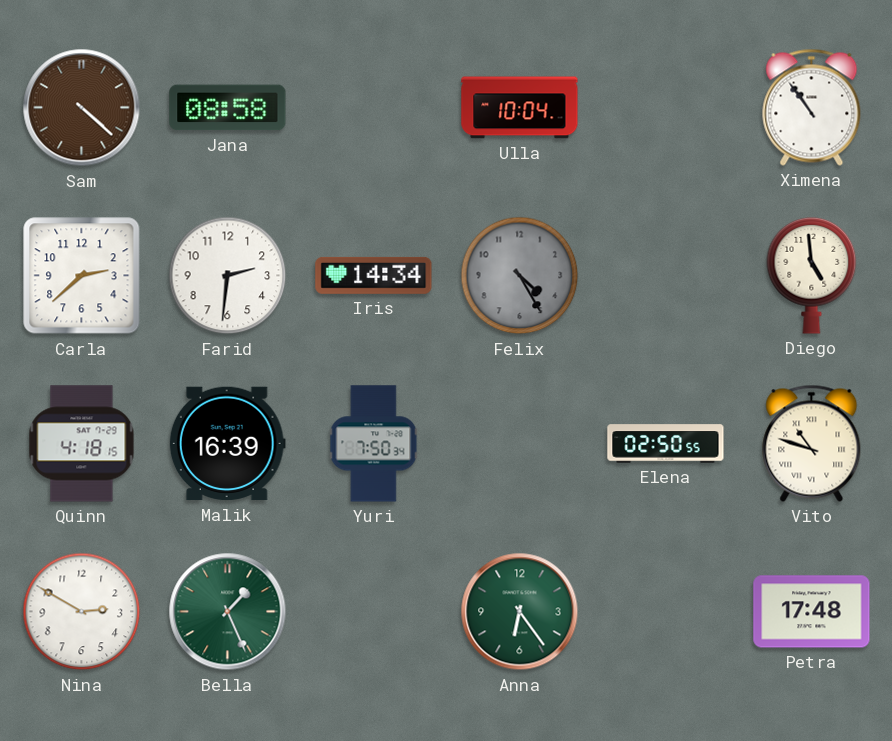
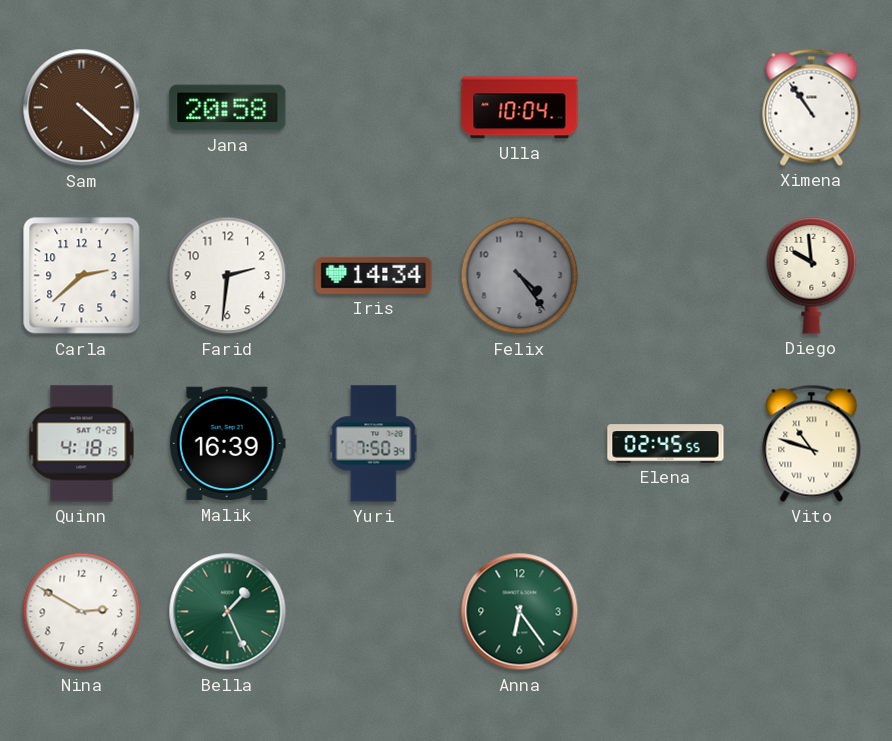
Jana: 08:58 -> 20:58
Felix: 4:25 -> 4:24
Diego: 4:59 -> 9:59
Elena: 02:50 -> 02:45
Petra: 17:48 -> none
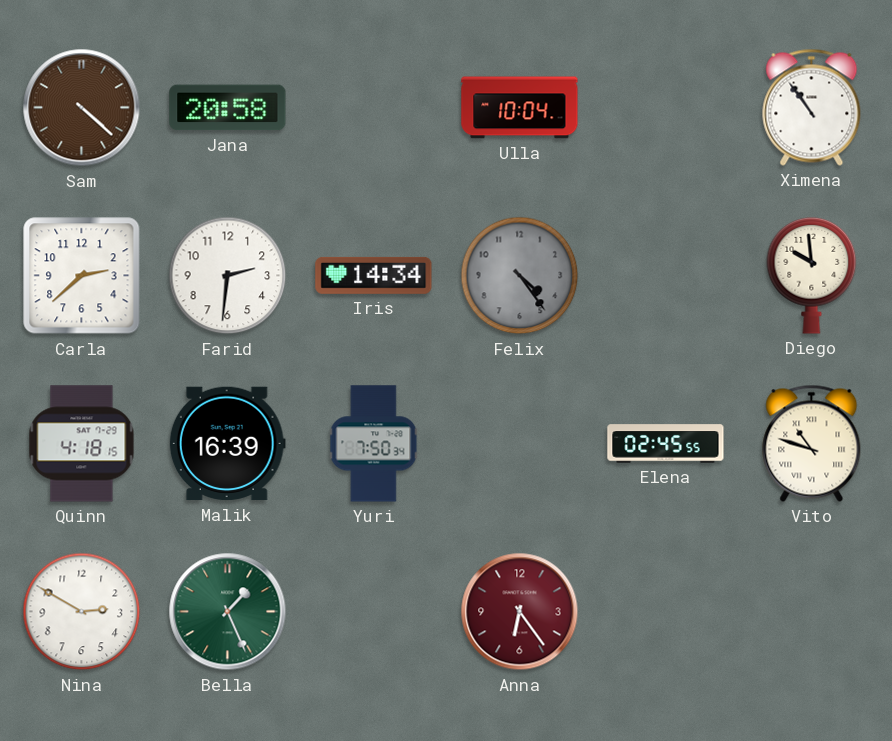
Anna dial: green -> burgundy
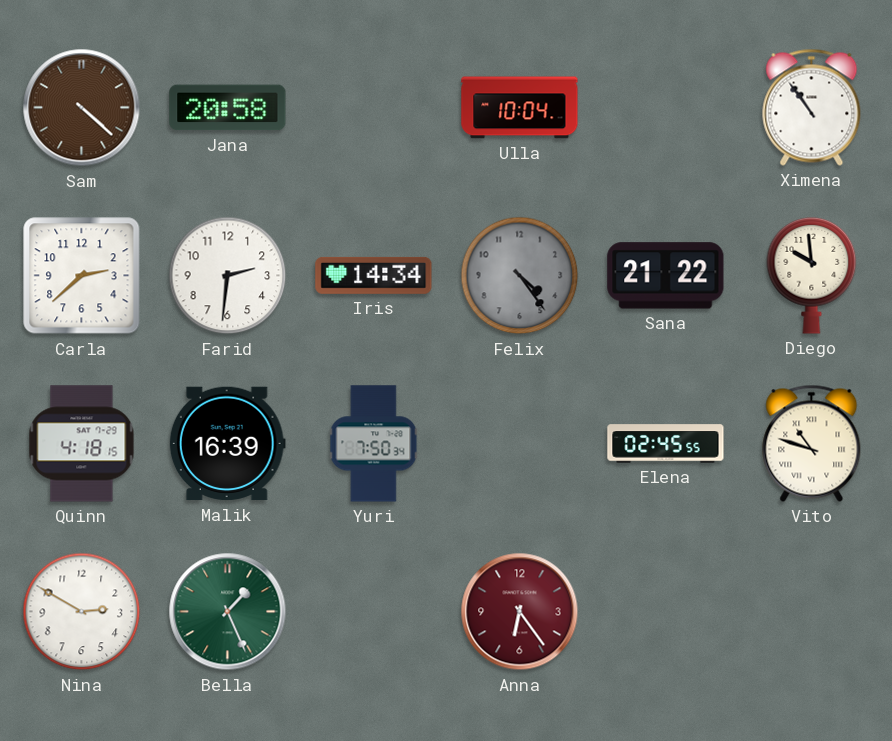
Sana: none -> 21:22
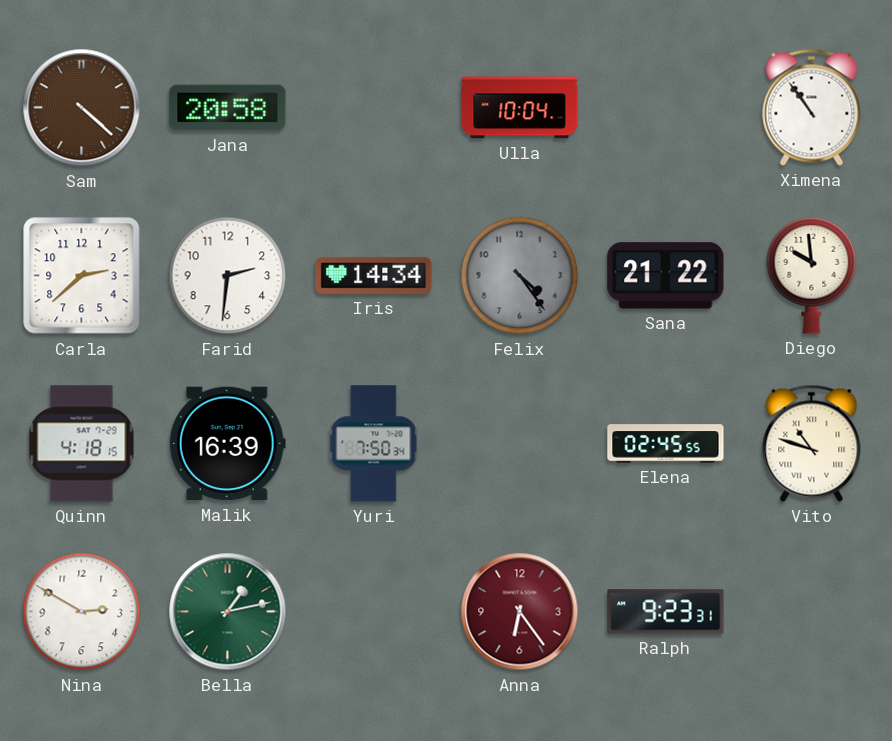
Bella: 1:26 -> 1:13
Ralph: none -> 9:23
